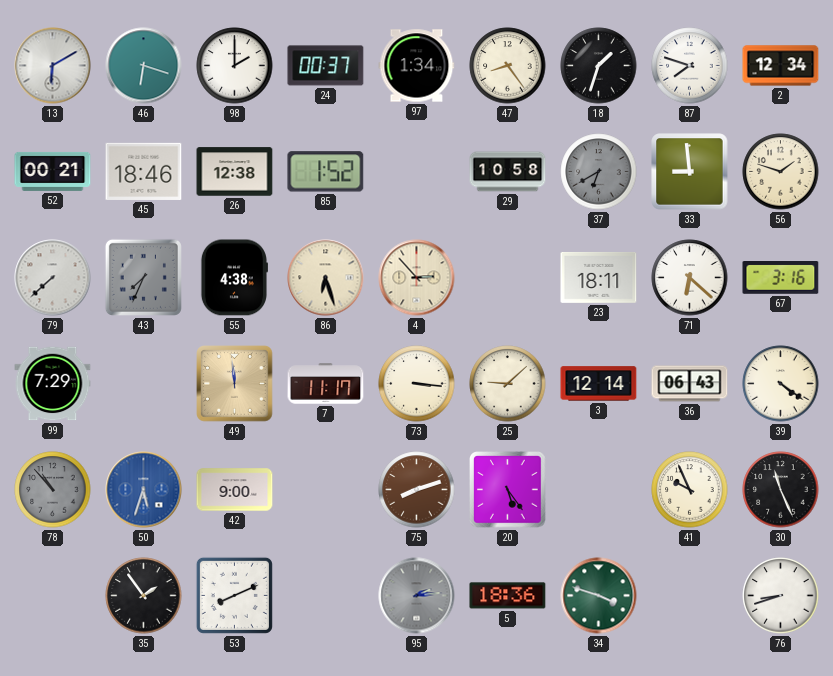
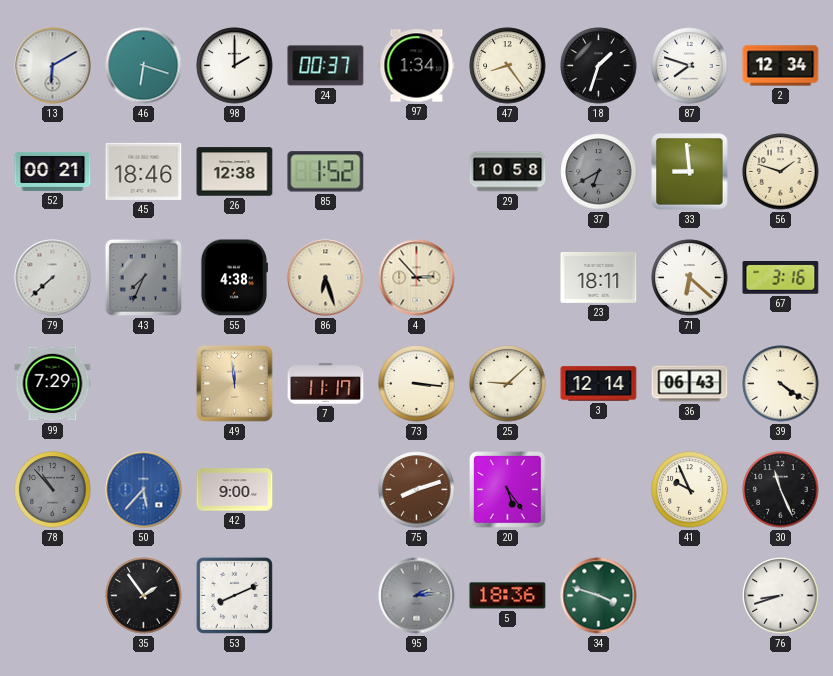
50: 5:33 -> 5:37
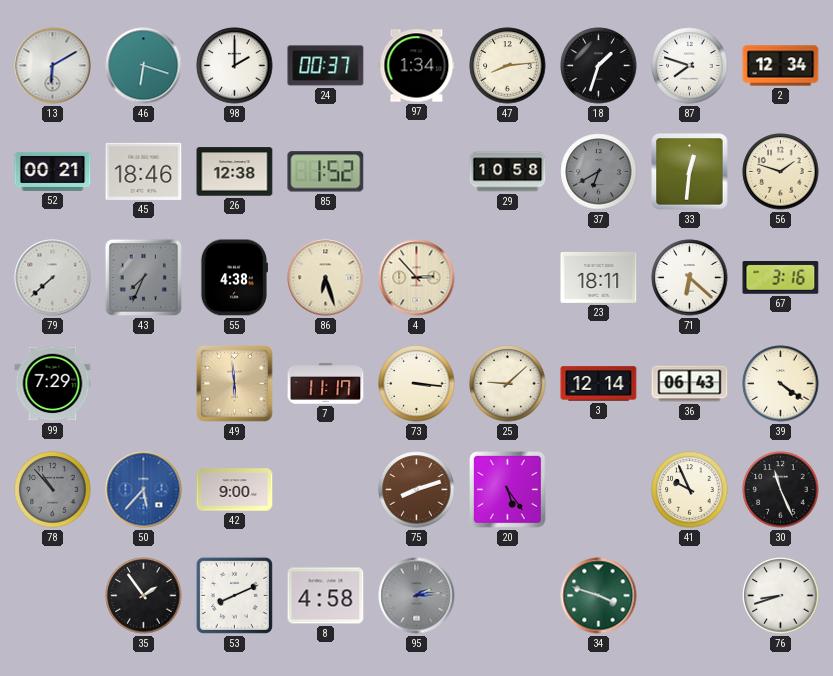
47: 8:24 -> 8:14
33: 8:59 -> 12:31
49: 11:59 -> 5:59
8: none -> 4:58
5: 18:36 -> none
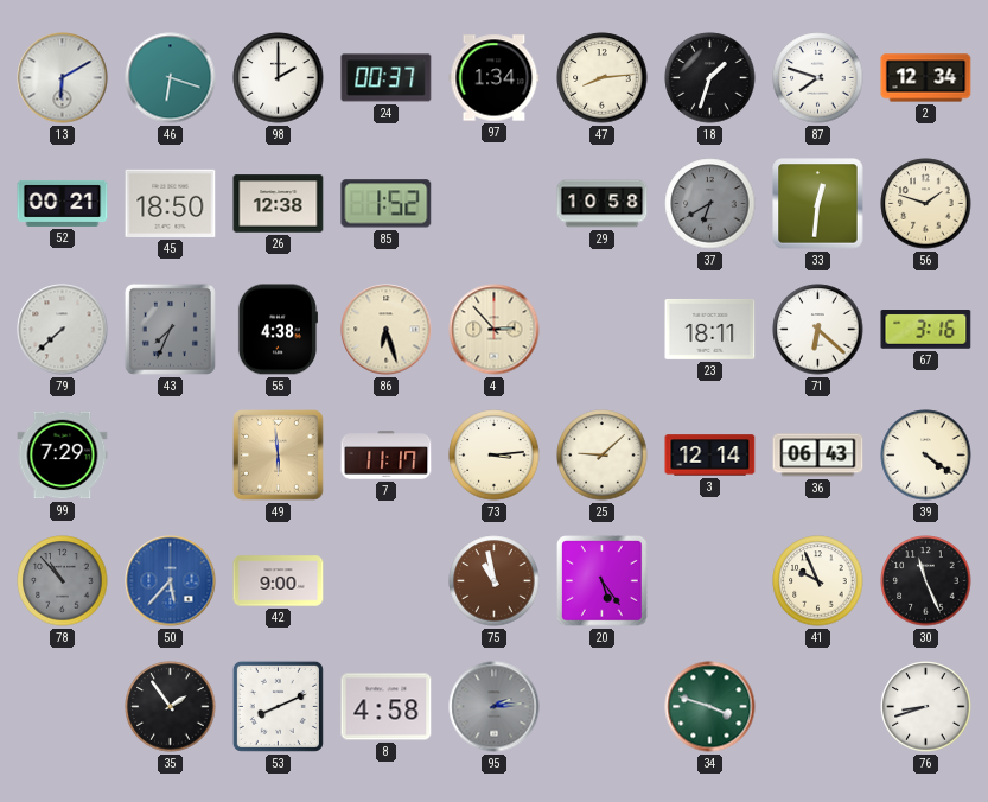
45: 18:46 -> 18:50
73: 3:16 -> 3:14
75: 8:12 -> 10:58
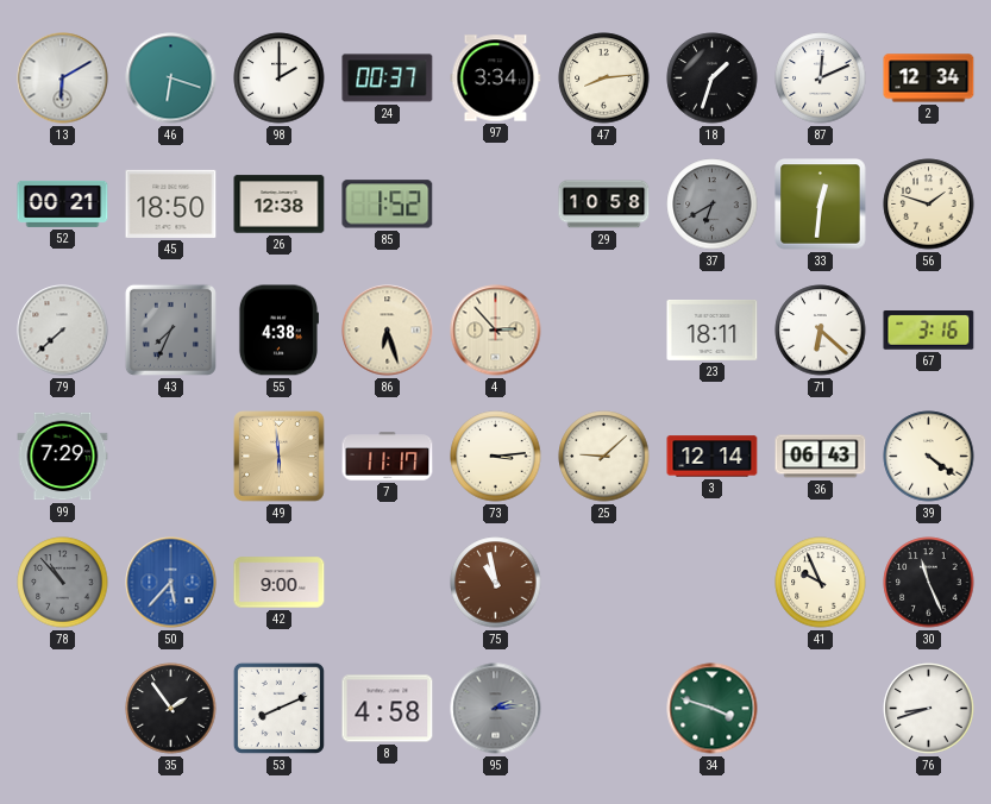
97: 1:34 -> 3:34
87: 7:48 -> 12:11
20: 5:24 -> none
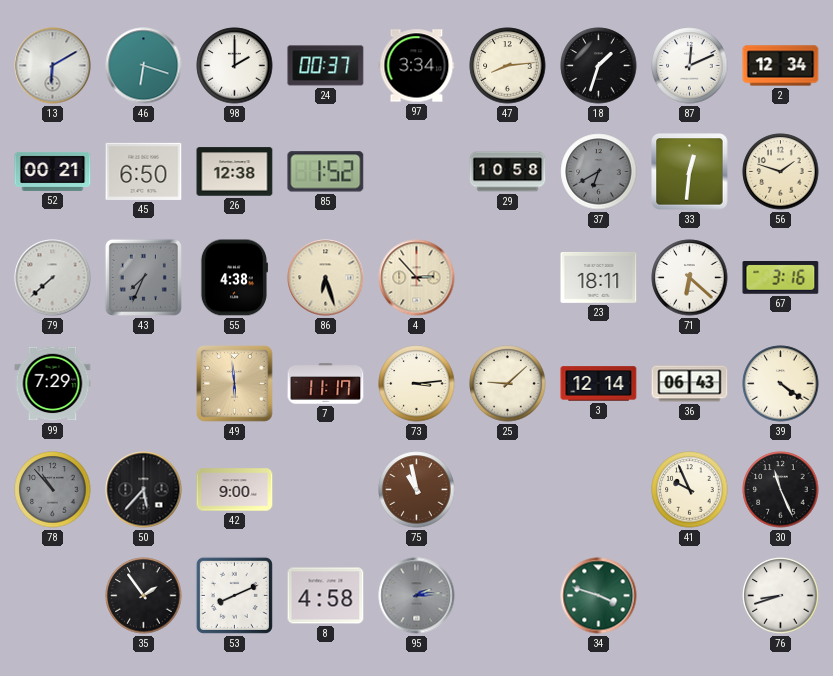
45: 18:50 -> 6:50
50 dial: blue -> black
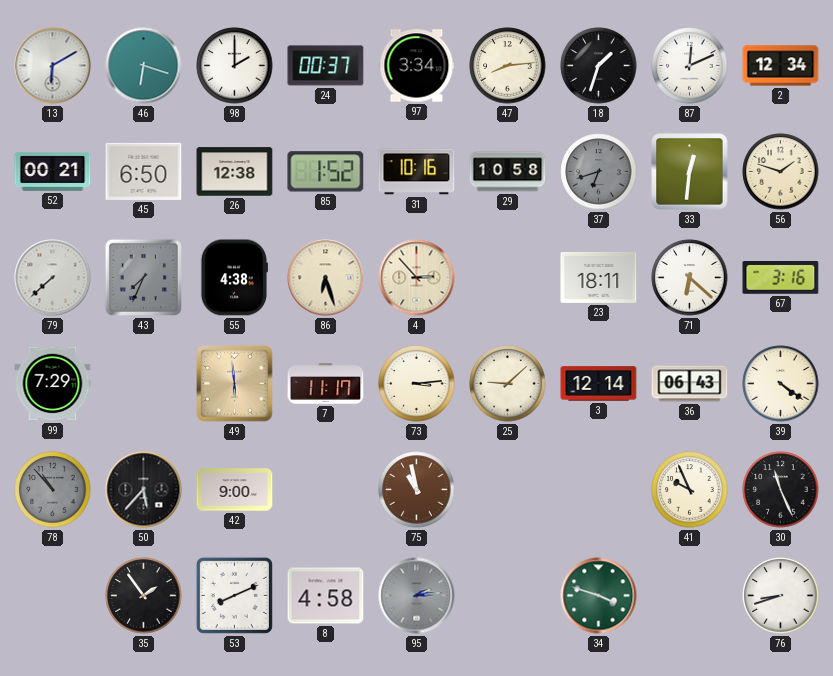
31: none -> 10:16
37: 6:40 -> 6:42
